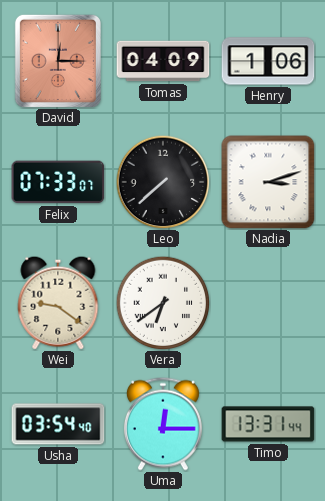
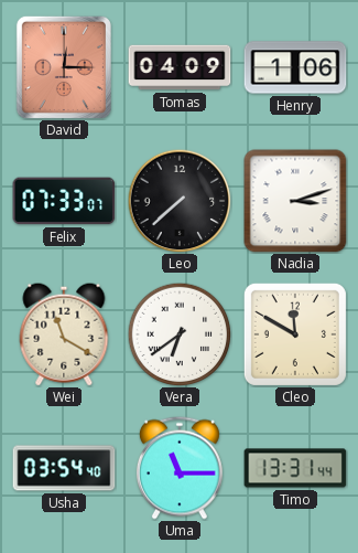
Wei: 9:21 -> 11:20
Cleo: none -> 11:50
Uma: 12:15 -> 11:15
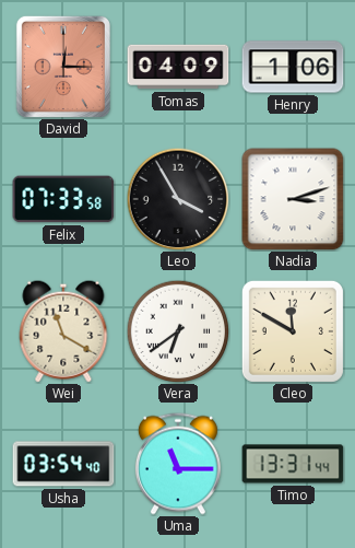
Felix: 07:33:07 -> 07:33:58
Leo: 7:38 -> 3:55
